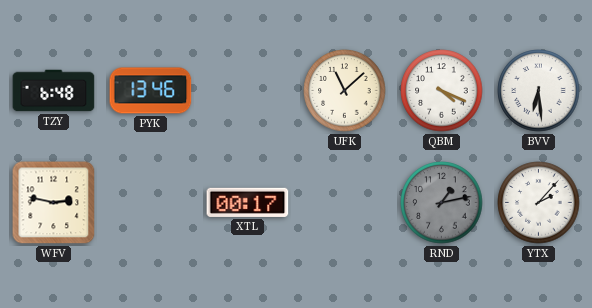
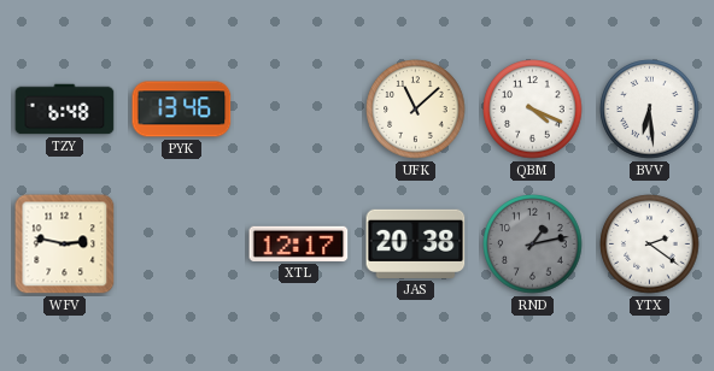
XTL: 00:17 -> 12:17
JAS: none -> 20:38
YTX: 2:07 -> 2:21
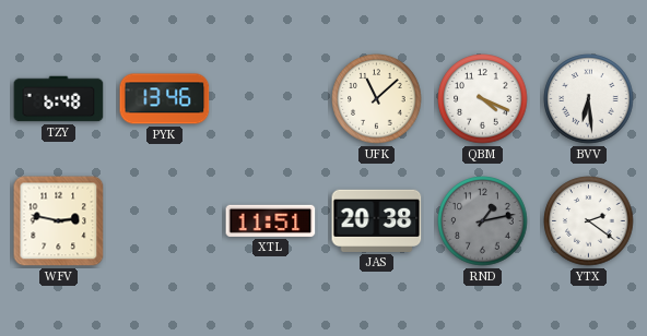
XTL: 12:17 -> 11:51
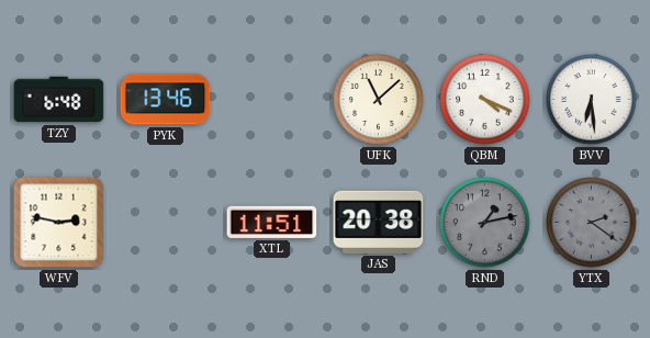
YTX dial: white -> grey
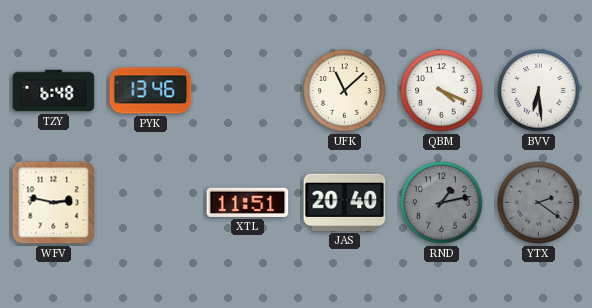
JAS: 20:38 -> 20:40
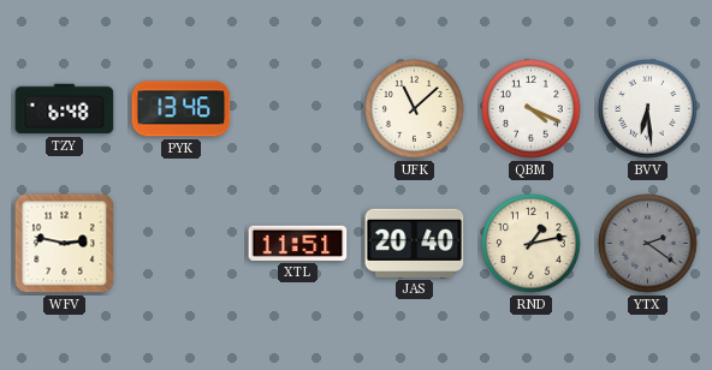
RND dial: grey -> cream
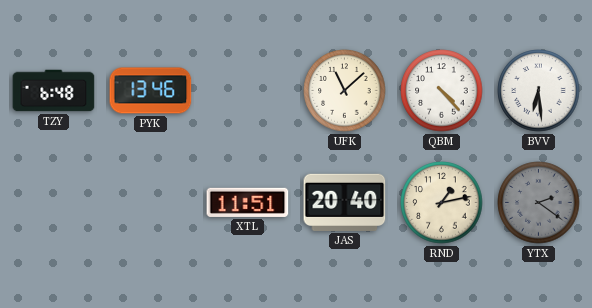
QBM: 4:19 -> 4:23
WFV: 2:47 -> none
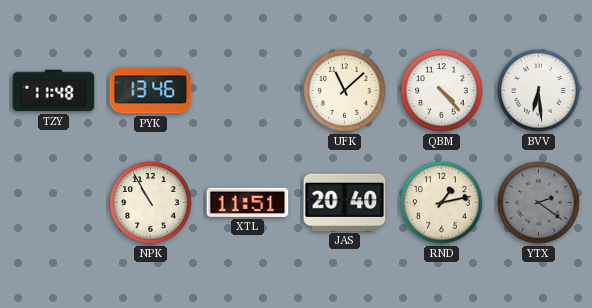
TZY: 6:48 -> 11:48
NPK: none -> 10:55
